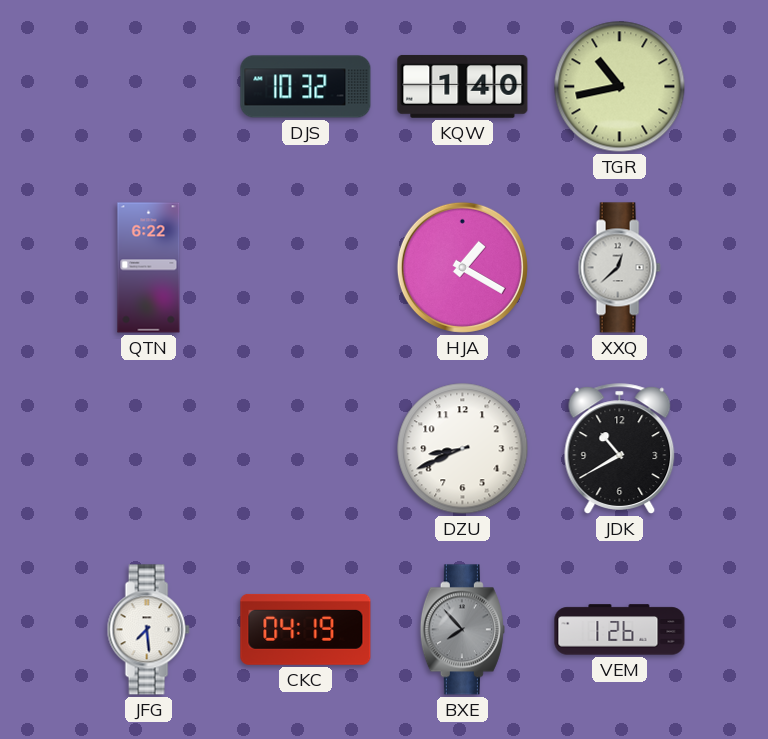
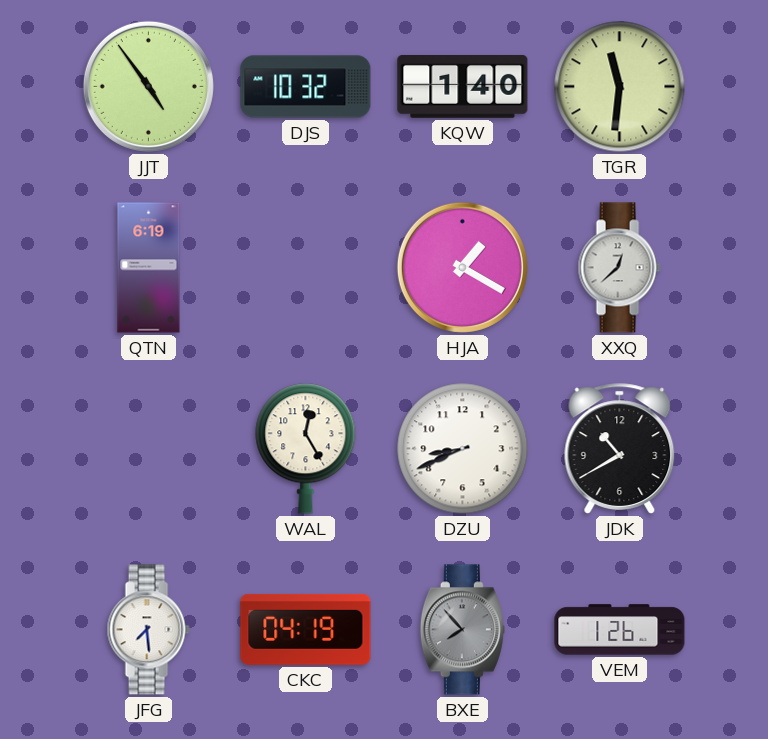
JJT: none -> 4:54
TGR: 10:43 -> 11:31
QTN: 6:22 -> 6:19
WAL: none -> 12:25
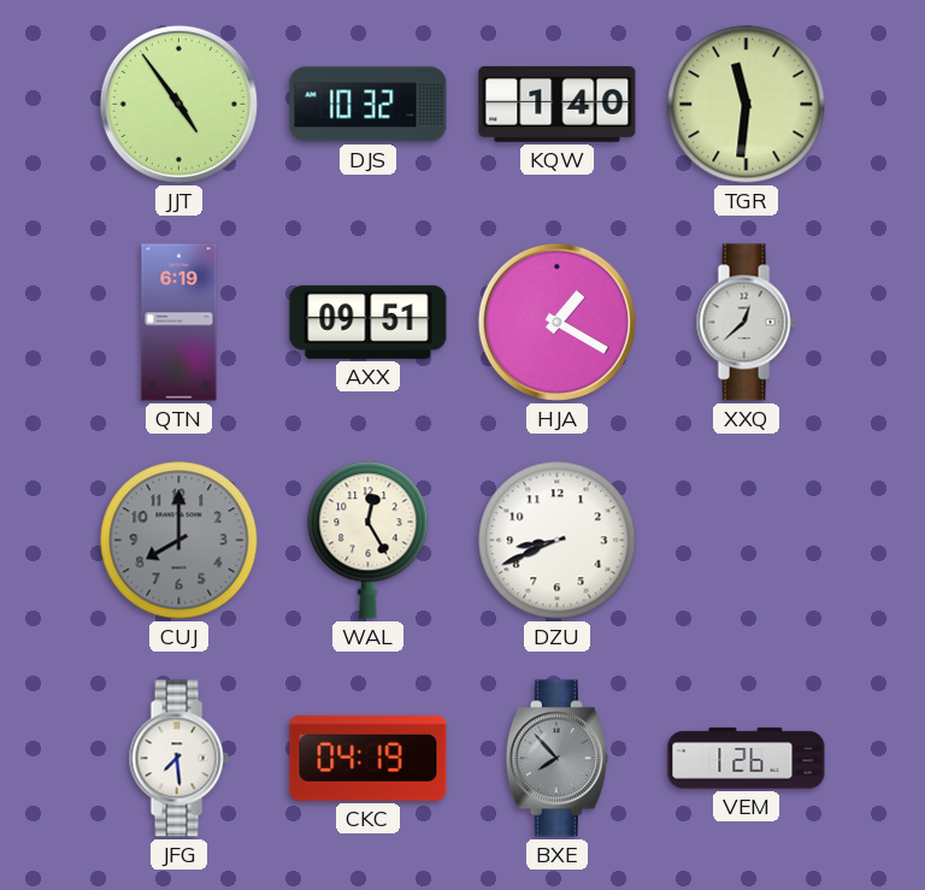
AXX: none -> 09:51
CUJ: none -> 8:00
JDK: 10:40 -> none
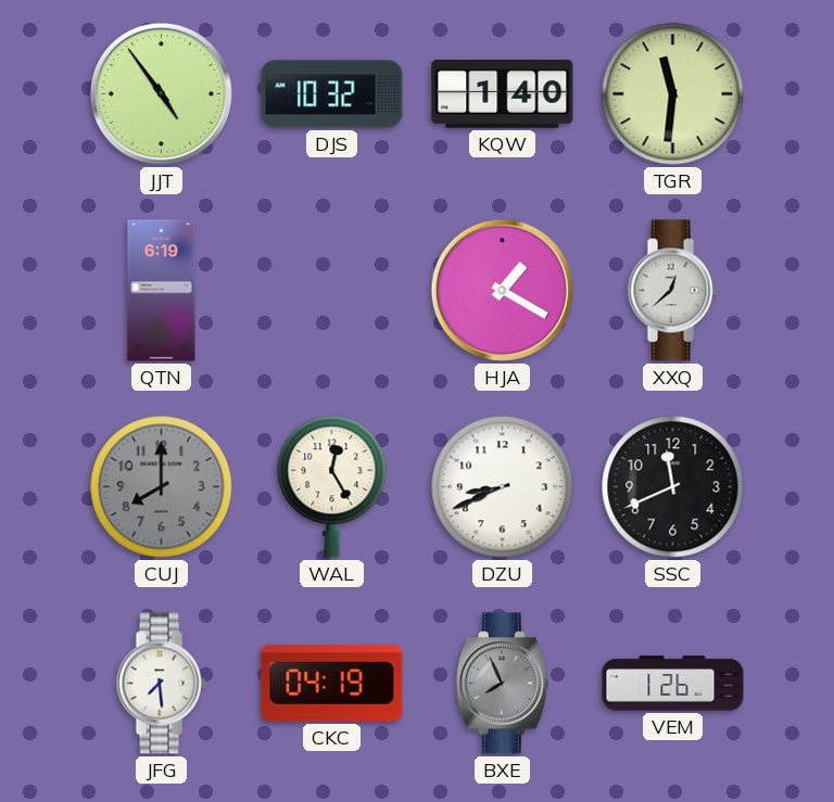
AXX: 09:51 -> none
SSC: none -> 11:41
BXE: 7:53 -> 7:56
